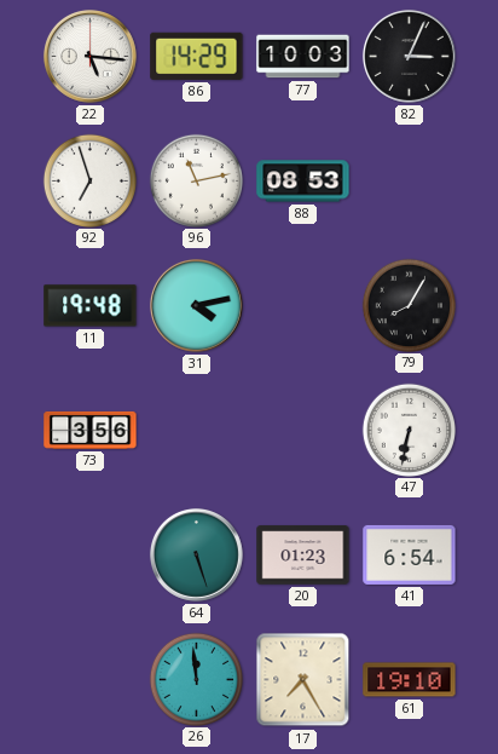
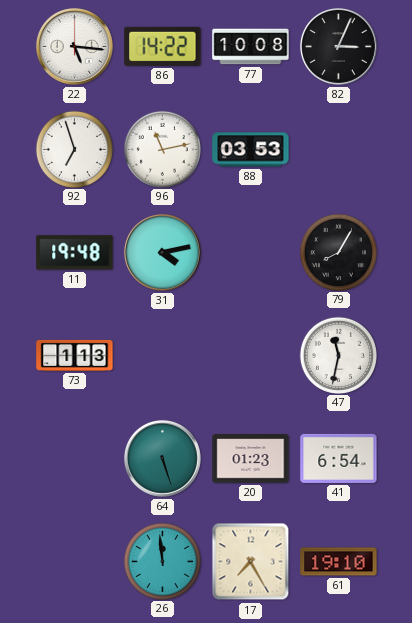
86: 14:29 -> 14:22
77: 10:03 -> 10:08
88: 08:53 -> 03:53
73: 3:56 -> 1:13
47: 6:32 -> 11:32
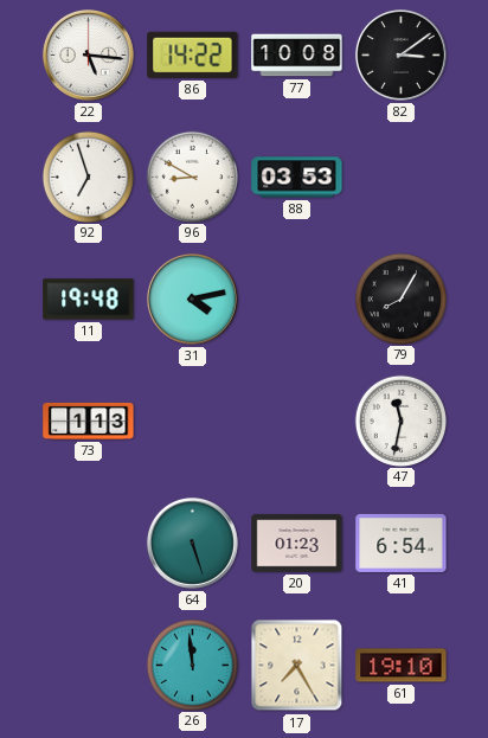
82: 3:04 -> 3:09
96: 11:13 -> 8:50
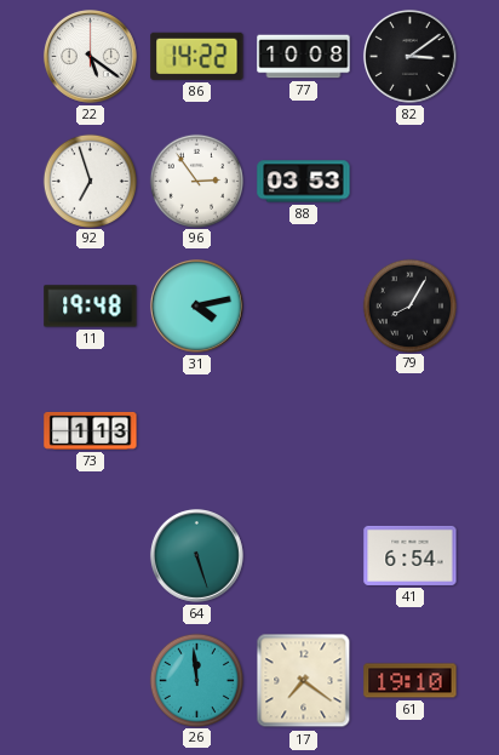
22: 5:16 -> 5:21
96: 8:50 -> 2:54
47: 11:32 -> none
20: 01:23 -> none
17: 7:25 -> 7:21
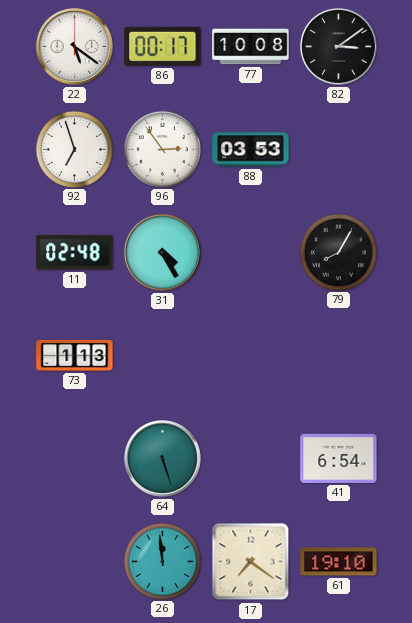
86: 14:22 -> 00:17
11: 19:48 -> 02:48
31: 4:13 -> 4:25
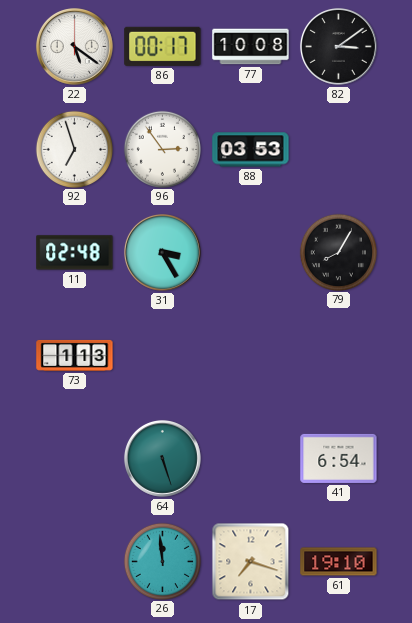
31: 4:25 -> 3:25
17: 7:21 -> 7:18
